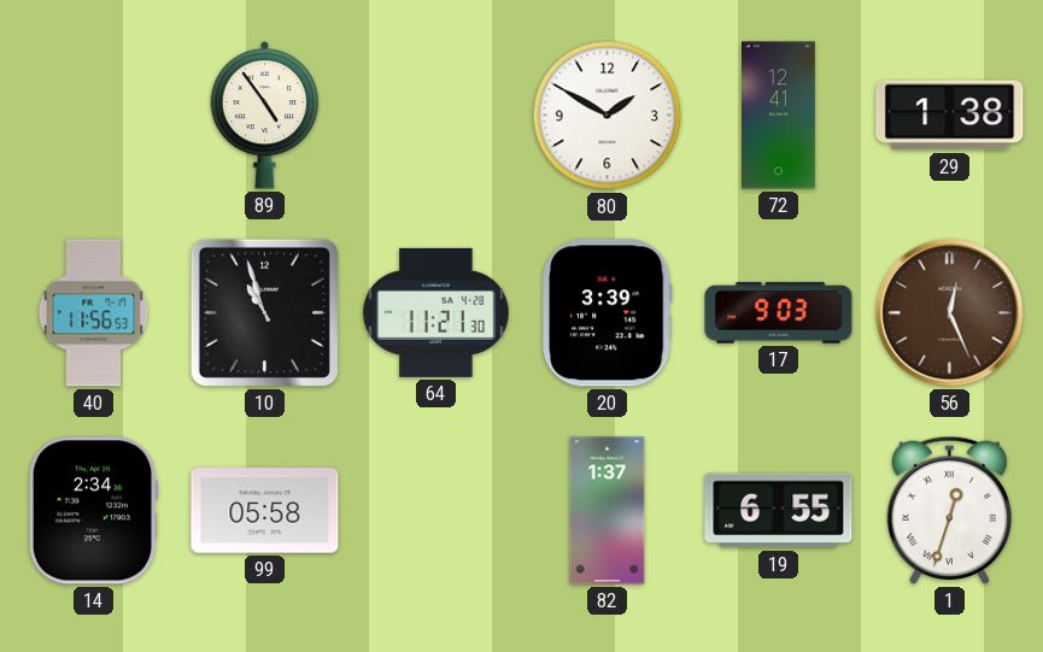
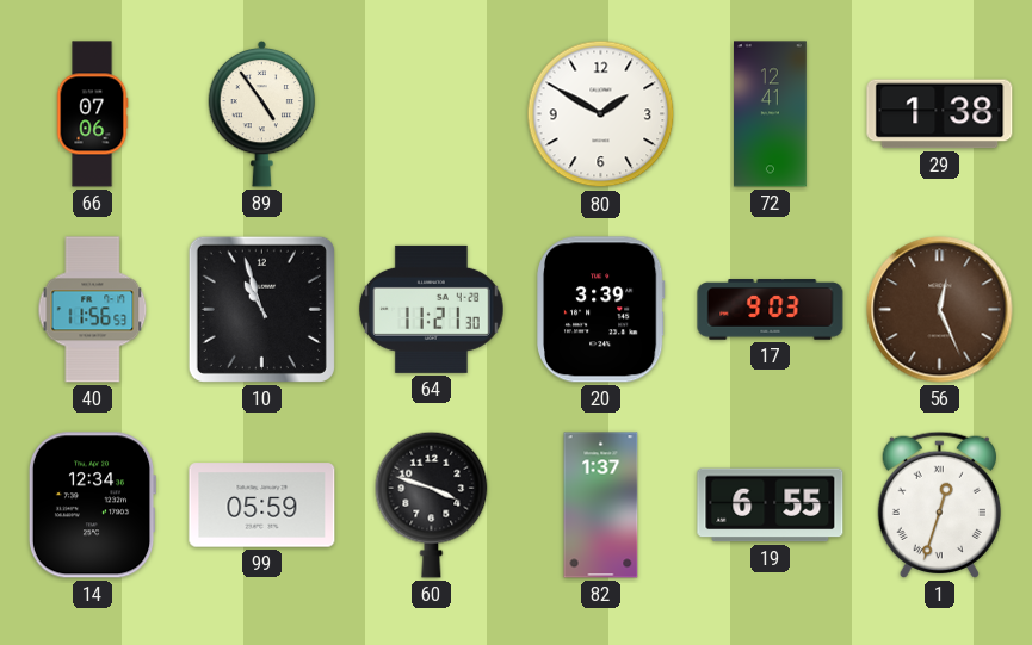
66: none -> 07:06
14: 2:34 -> 12:34
99: 05:58 -> 05:59
60: none -> 3:48
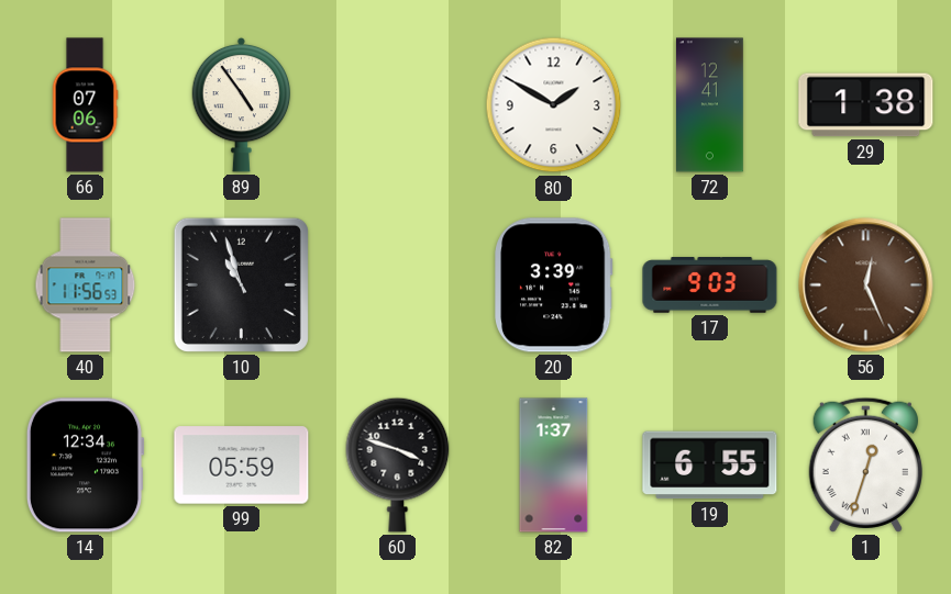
64: 11:21 -> none
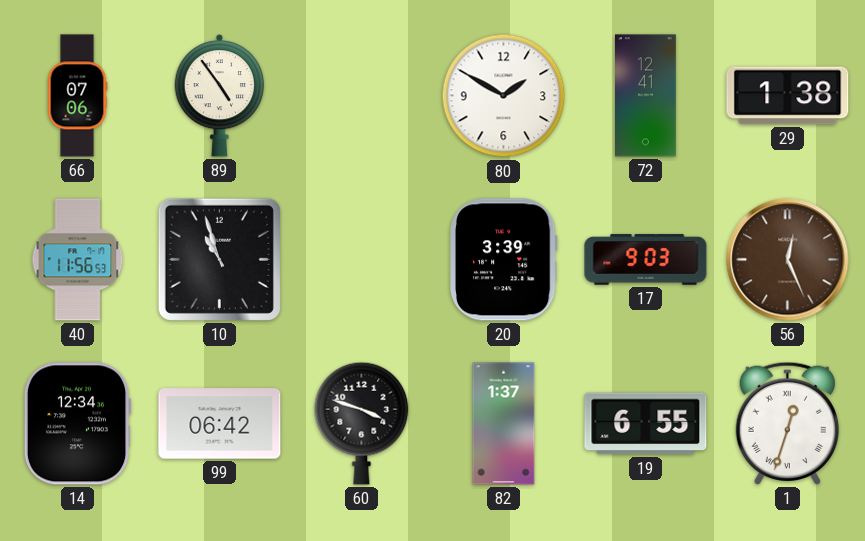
99: 05:59 -> 06:42
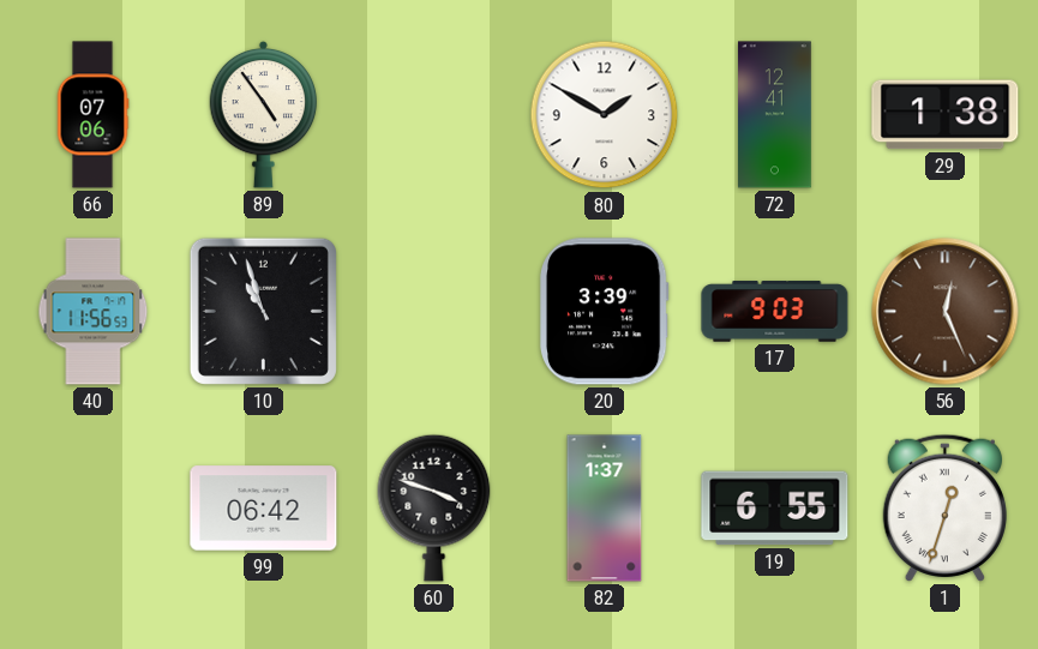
14: 12:34 -> none
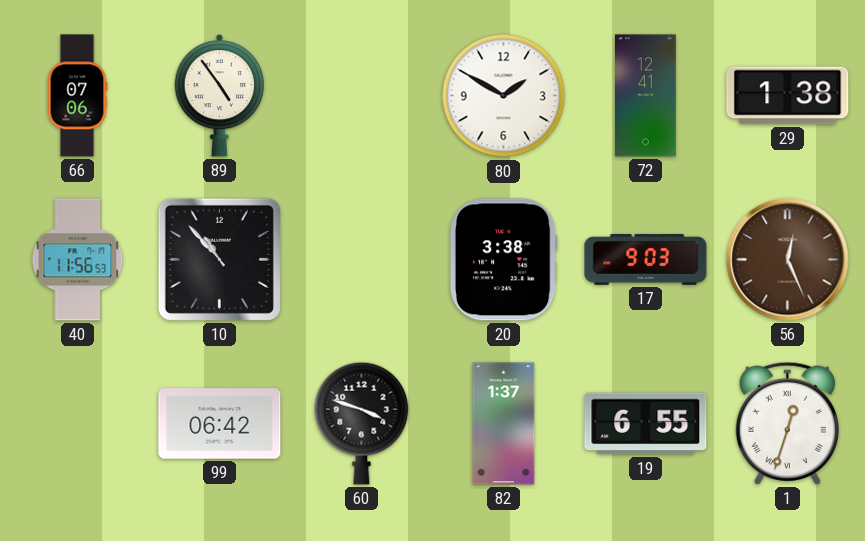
10: 10:57 -> 10:53
20: 3:39 -> 3:38
